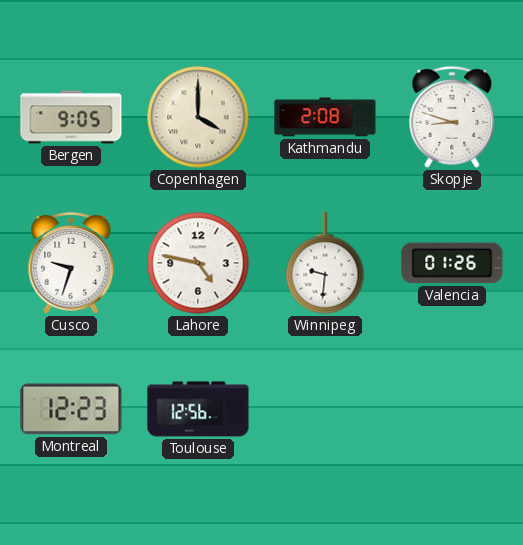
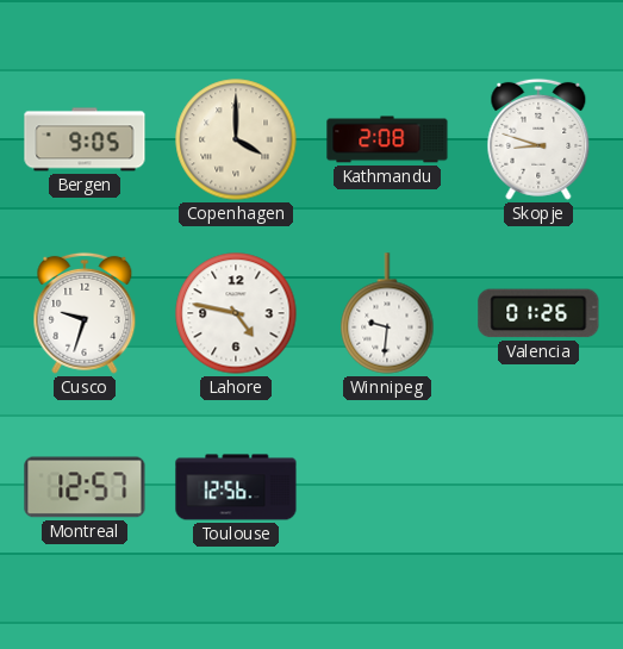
Montreal: 12:23 -> 12:57
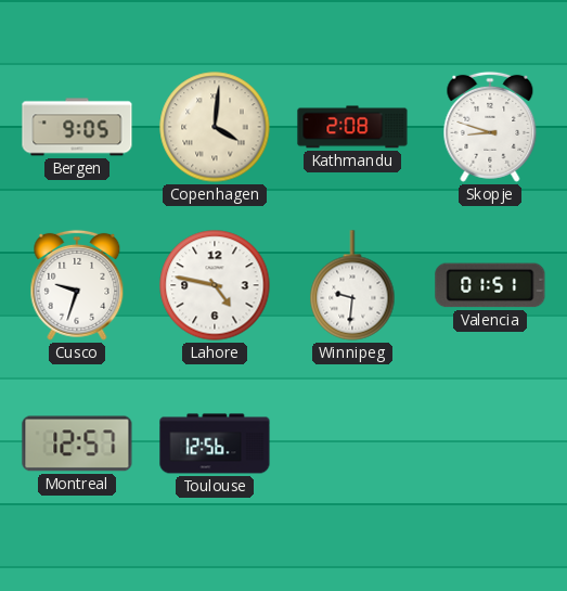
Copenhagen: 4:00 -> 4:01
Valencia: 01:26 -> 01:51
